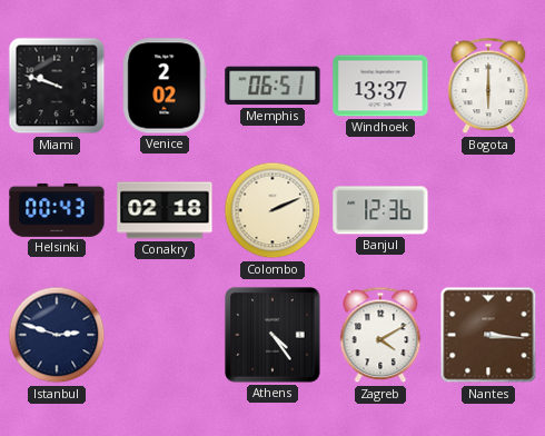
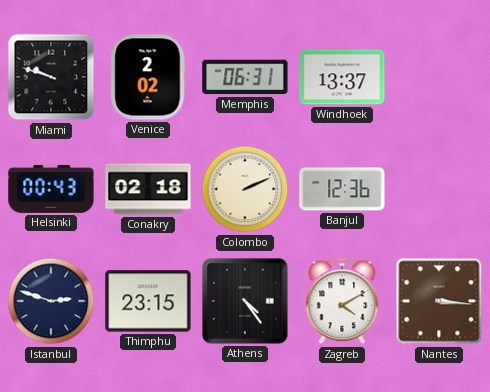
Memphis: 06:51 -> 06:31
Bogota: 6:00 -> none
Thimphu: none -> 23:15
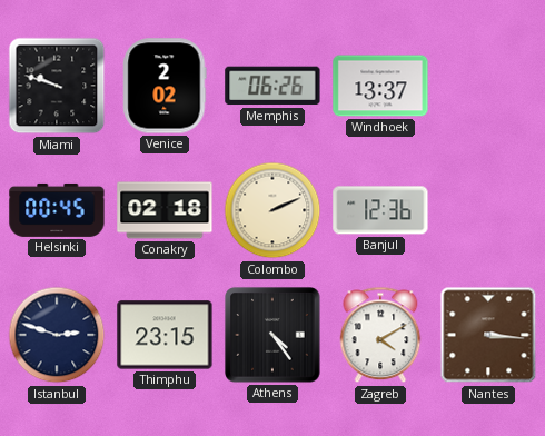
Memphis: 06:31 -> 06:26
Helsinki: 00:43 -> 00:45
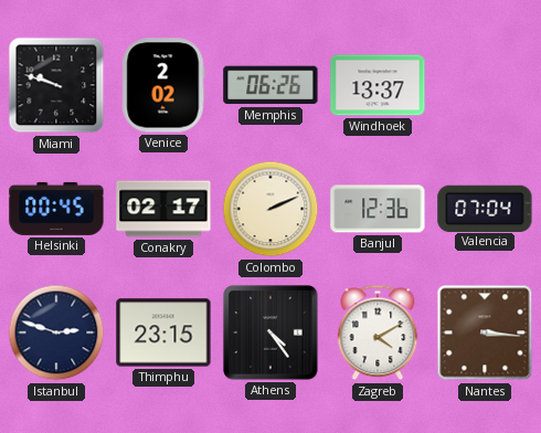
Conakry: 02:18 -> 02:17
Valencia: none -> 07:04
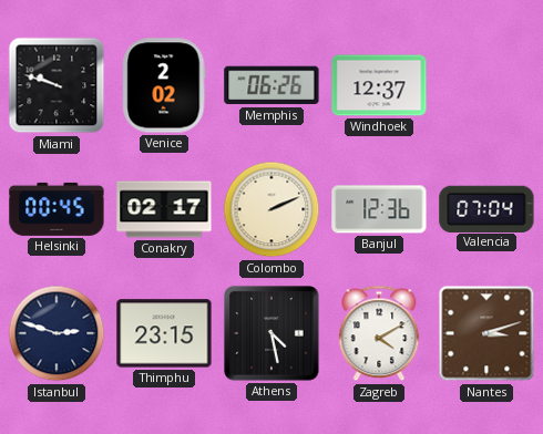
Windhoek: 13:37 -> 12:37
Athens: 4:24 -> 4:28
Nantes: 3:16 -> 3:12
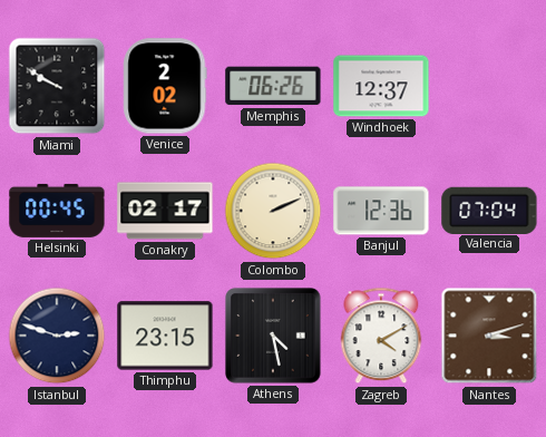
Miami: 9:48 -> 9:50
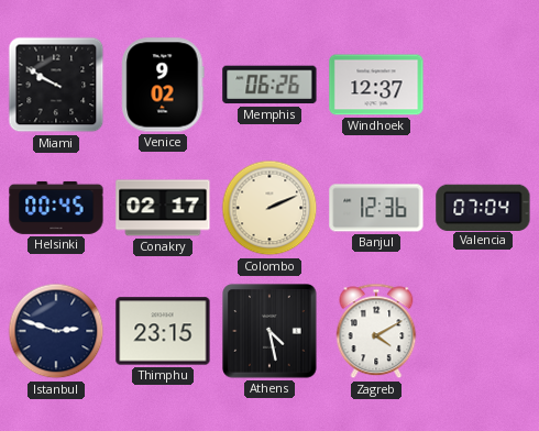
Venice: 2:02 -> 9:02
Nantes: 3:12 -> none
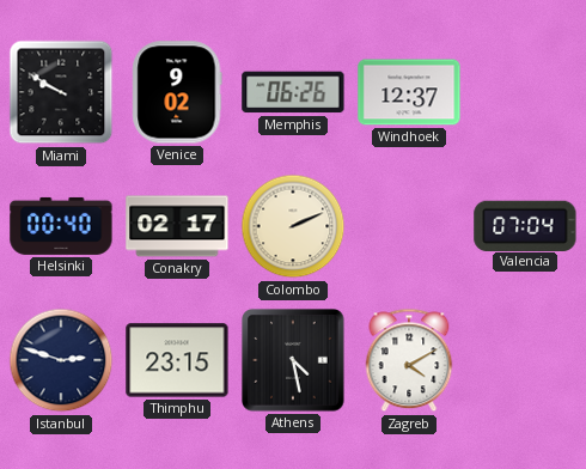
Helsinki: 00:45 -> 00:40
Banjul: 12:36 -> none
